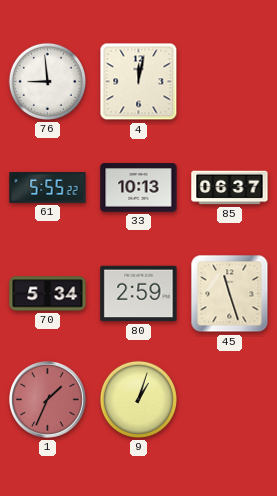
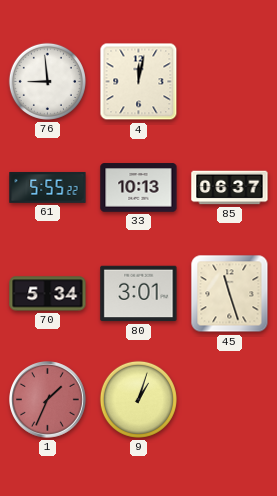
80: 2:59 -> 3:01
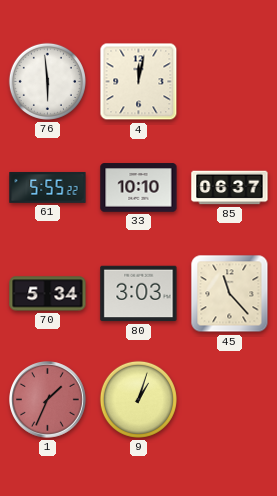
76: 8:59 -> 5:59
33: 10:13 -> 10:10
80: 3:01 -> 3:03
45: 11:27 -> 11:23
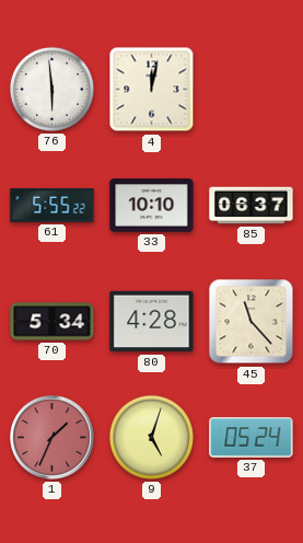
80: 3:03 -> 4:28
9: 1:03 -> 5:03
37: none -> 05:24
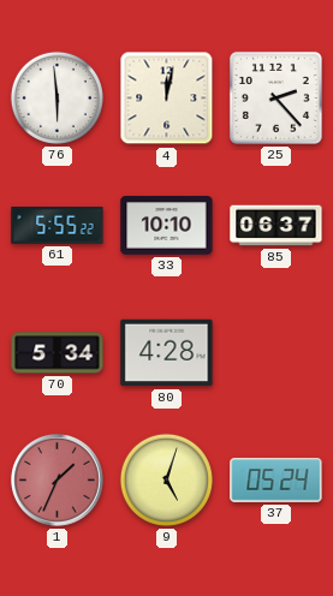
25: none -> 2:23
45: 11:23 -> none
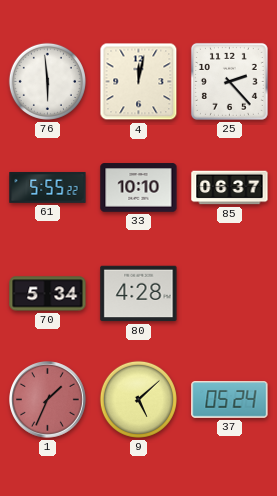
9: 5:03 -> 5:08
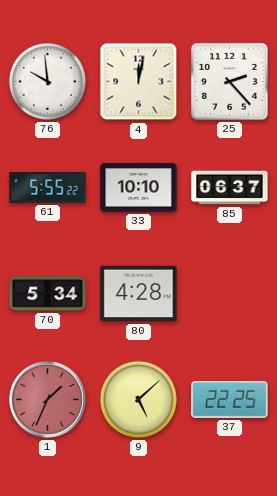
76: 5:59 -> 9:59
37: 05:24 -> 22:25
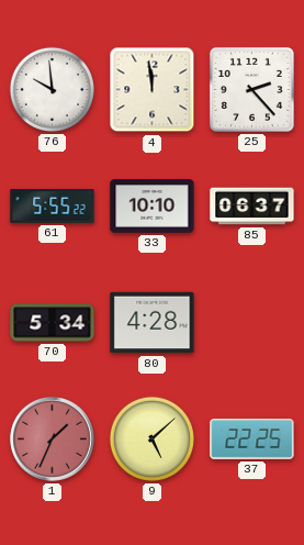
4: 12:02 -> 11:59
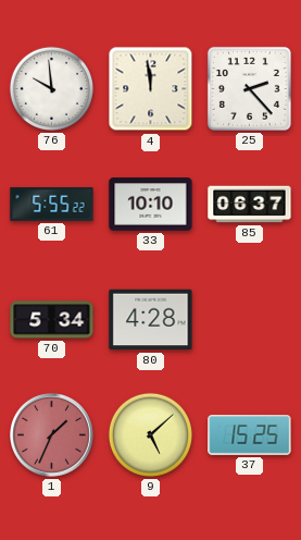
37: 22:25 -> 15:25
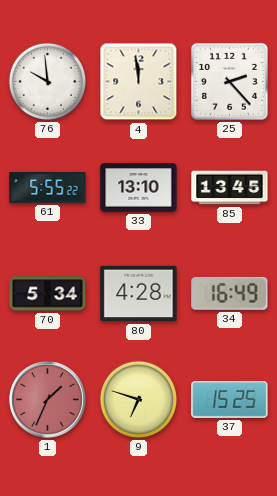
33: 10:10 -> 13:10
85: 06:37 -> 13:45
34: none -> 16:49
9: 5:08 -> 6:48
